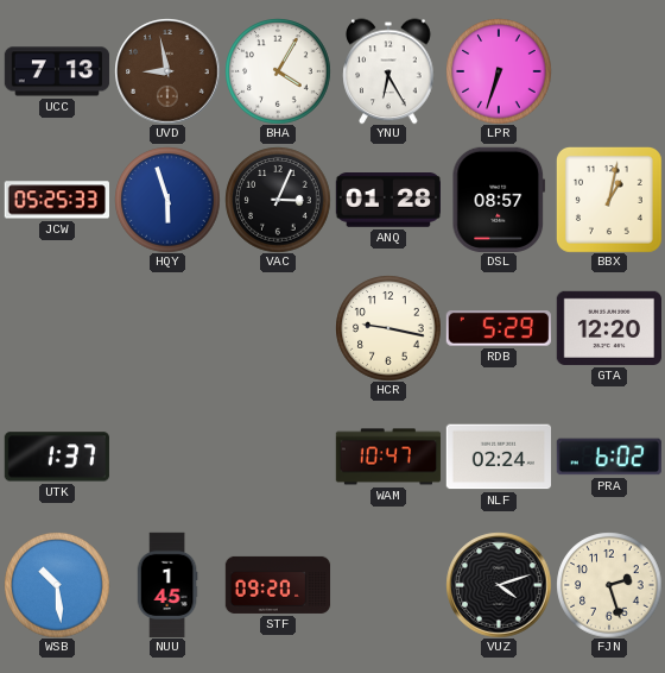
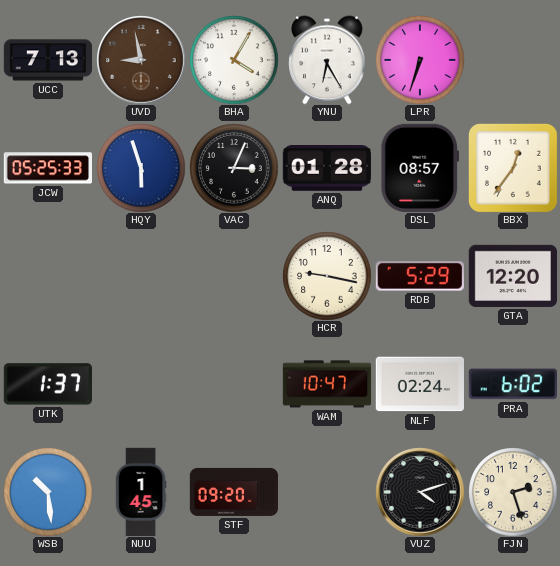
BBX: 1:02 -> 12:36
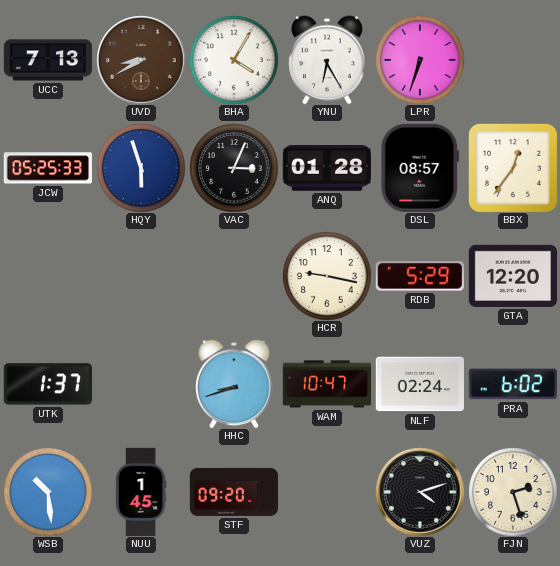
UVD: 8:58 -> 8:40
HHC: none -> 8:42
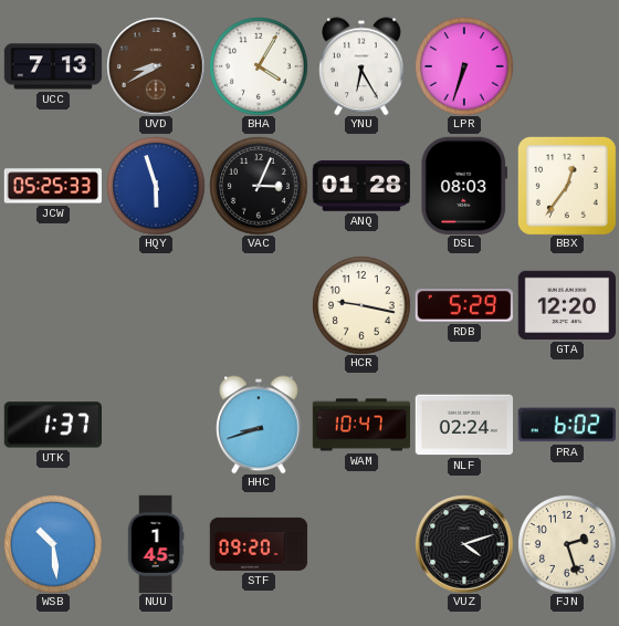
DSL: 08:57 -> 08:03
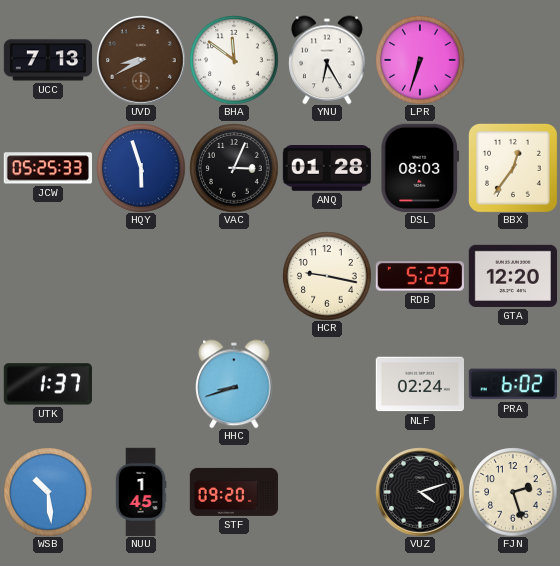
BHA: 4:05 -> 11:51
WAM: 10:47 -> none
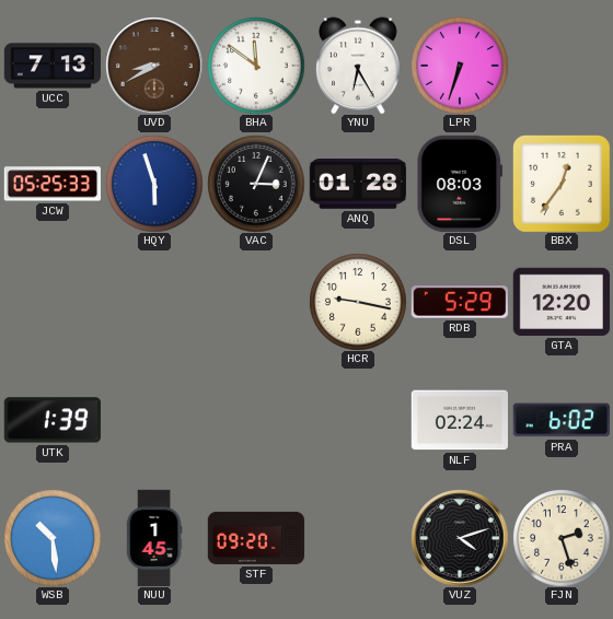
UTK: 1:37 -> 1:39
HHC: 8:42 -> none
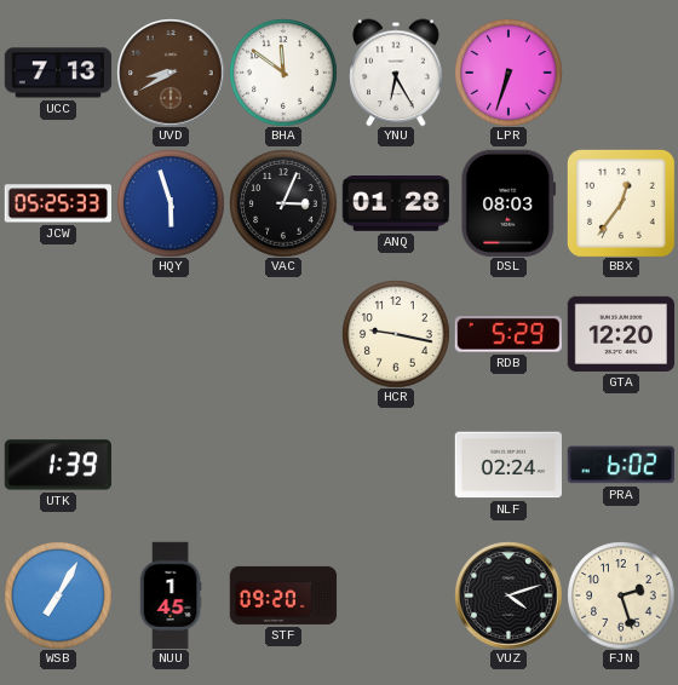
WSB: 10:29 -> 7:05
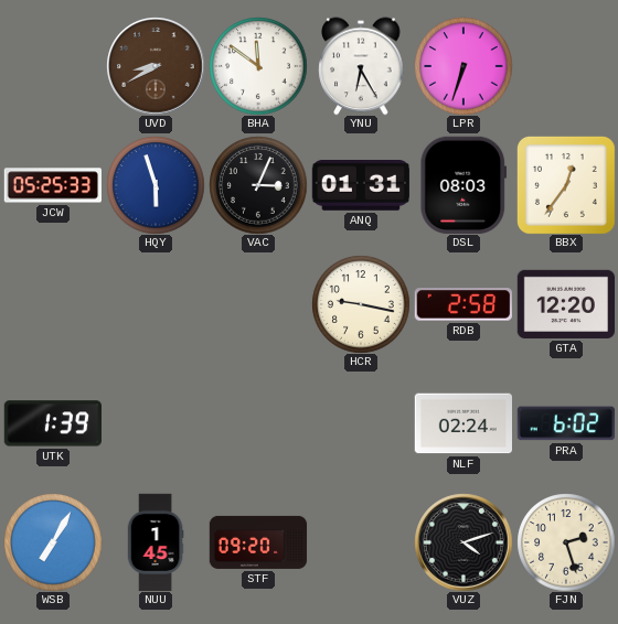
UCC: 7:13 -> none
ANQ: 01:28 -> 01:31
RDB: 5:29 -> 2:58
